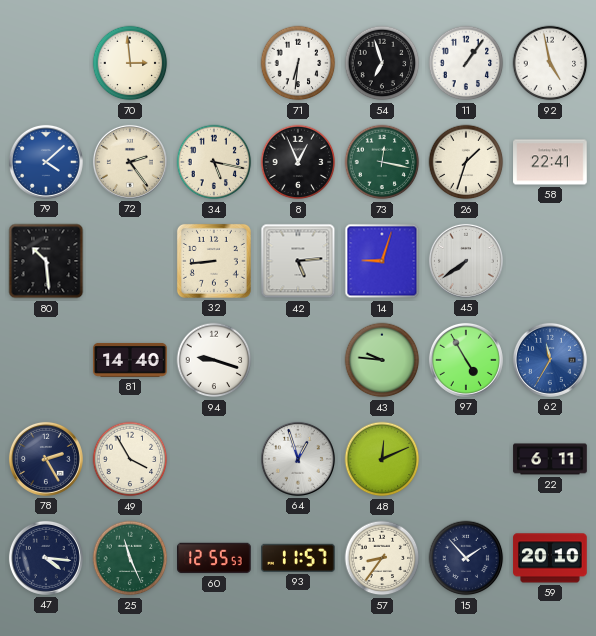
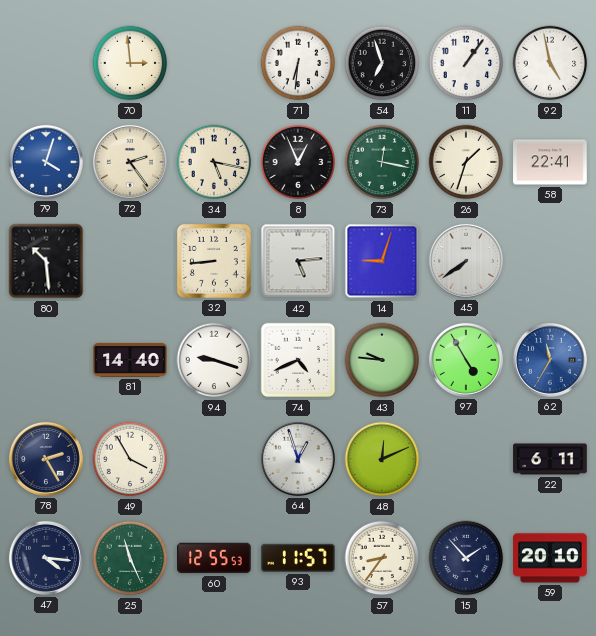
79: 4:08 -> 4:03
74: none -> 4:41
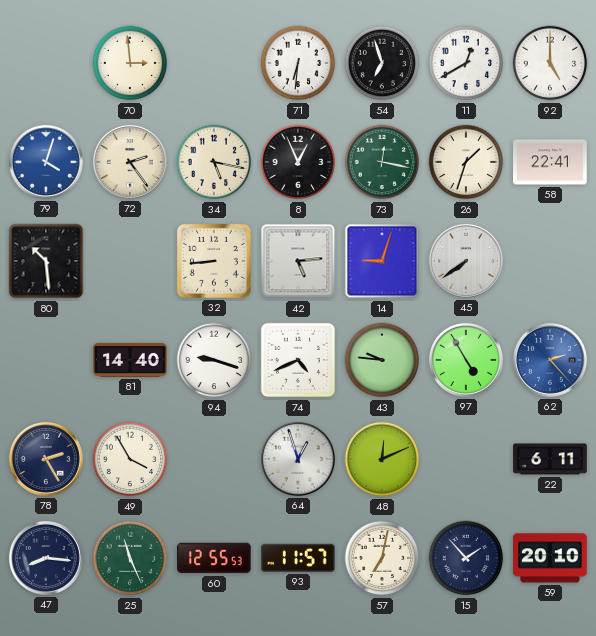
11: 1:06 -> 12:40
92: 4:58 -> 5:00
62: 11:35 -> 2:23
47: 4:16 -> 8:16
57: 8:36 -> 7:02
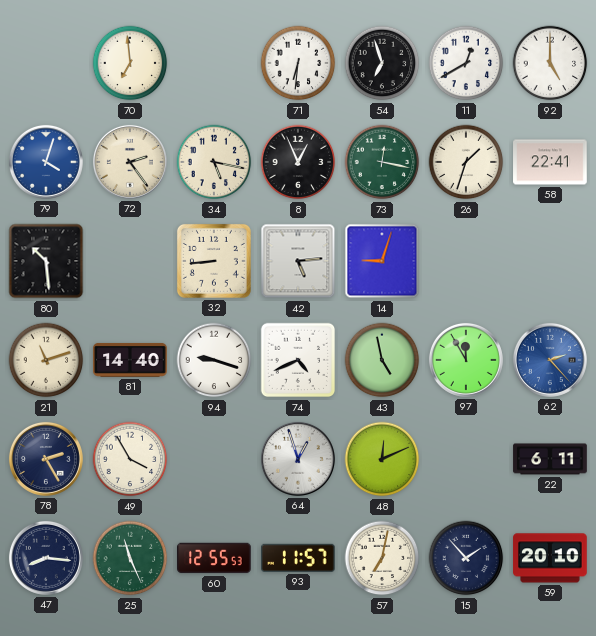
70: 2:59 -> 6:59
45: 7:39 -> none
21: none -> 11:12
43: 9:46 -> 4:58
97: 4:55 -> 11:55
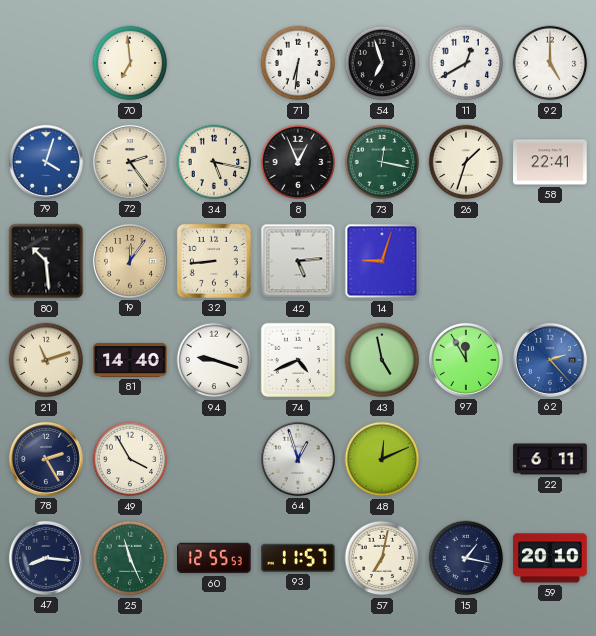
19: none -> 12:06
15: 1:53 -> 1:17
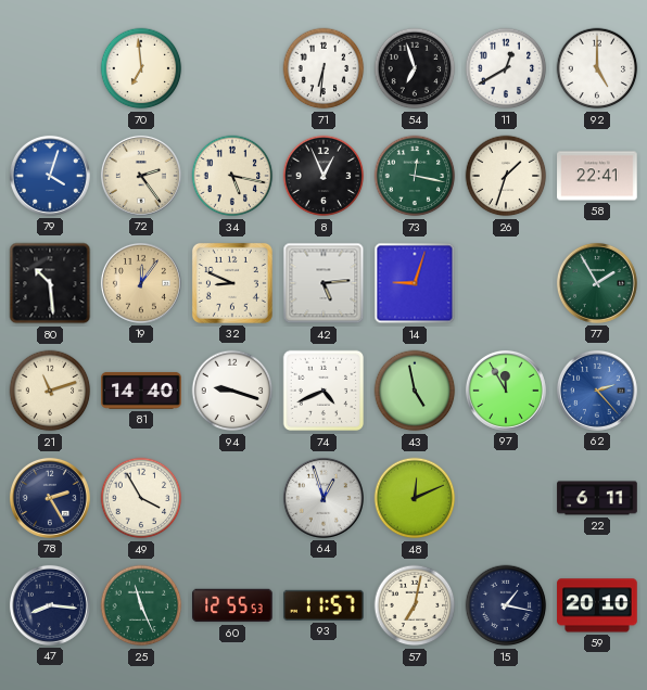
32: 8:44 -> 8:49
77: none -> 1:55
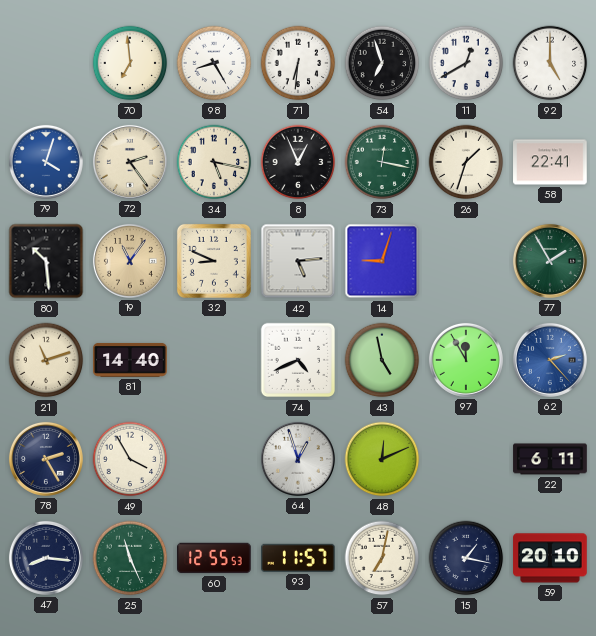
98: none -> 8:25
19: 12:06 -> 11:06
94: 9:18 -> none
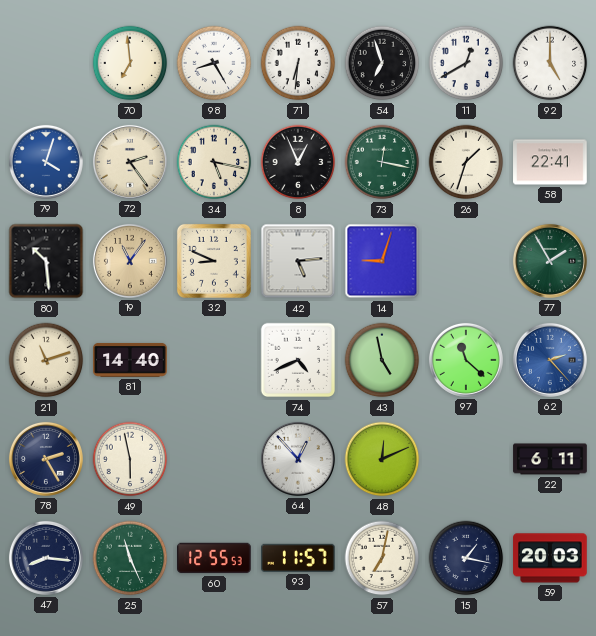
97: 11:55 -> 11:22
49: 3:55 -> 5:58
64: 12:57 -> 12:53
59: 20:10 -> 20:03
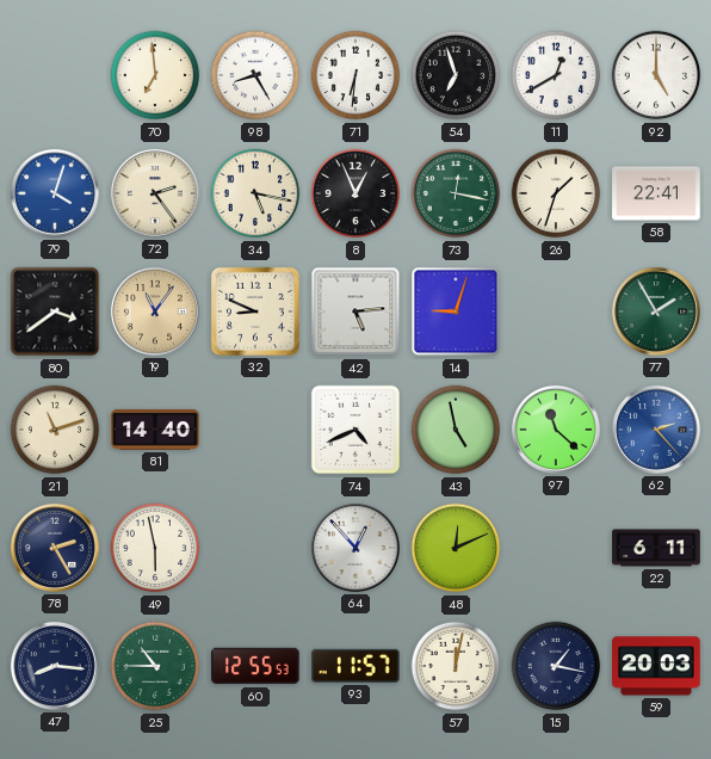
80: 10:29 -> 3:39
25: 11:26 -> 10:45
57: 7:02 -> 12:02
